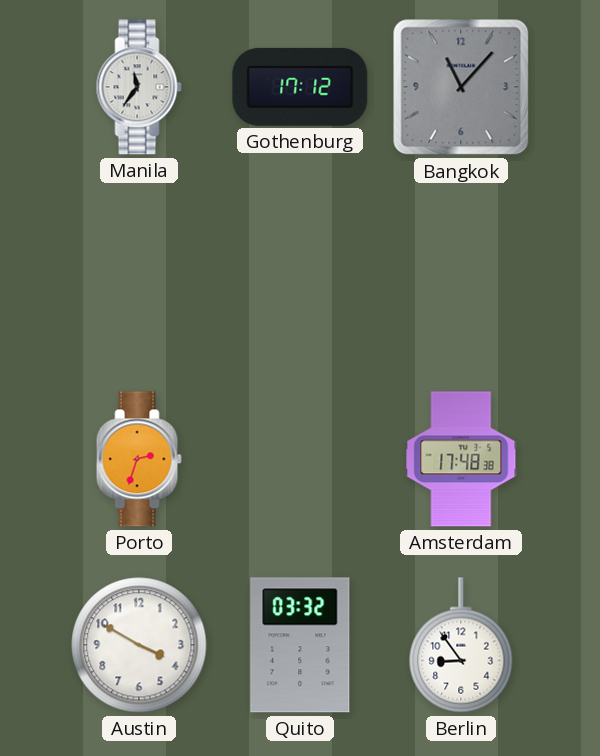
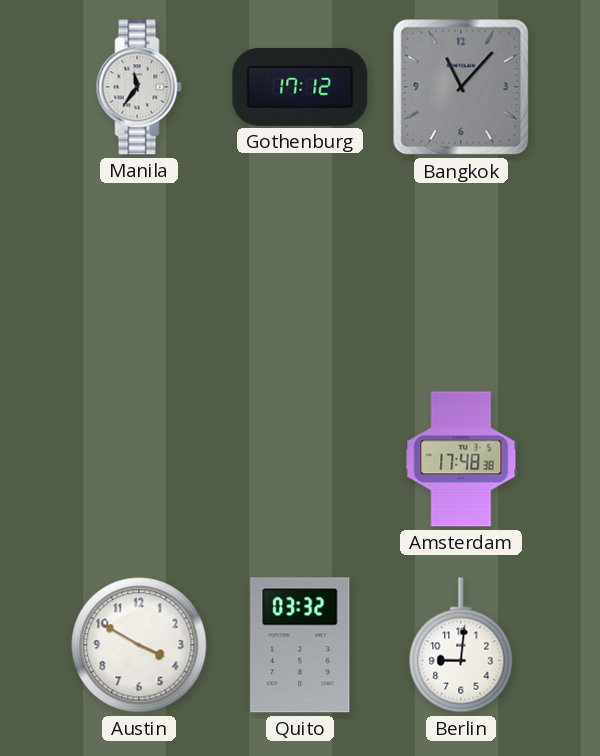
Porto: 2:33 -> none
Berlin: 8:54 -> 9:01
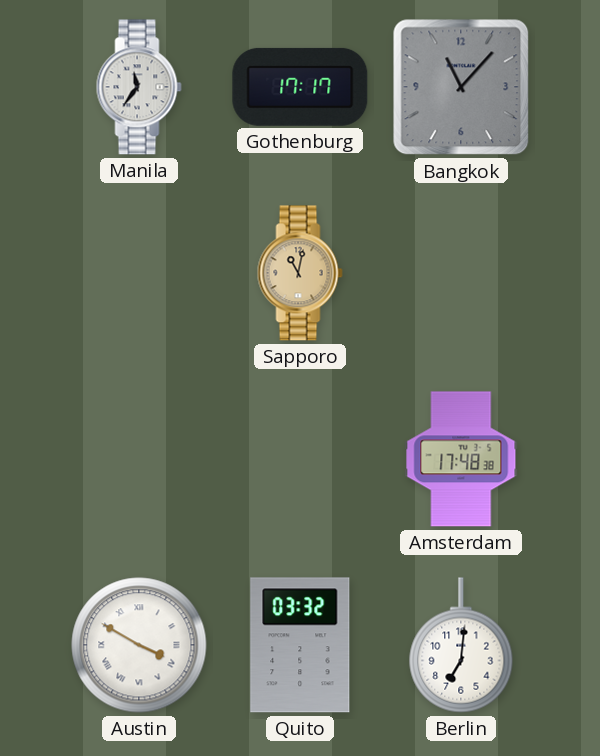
Gothenburg: 17:12 -> 17:17
Sapporo: none -> 11:02
Austin numerals: Arabic -> Roman
Berlin: 9:01 -> 7:01
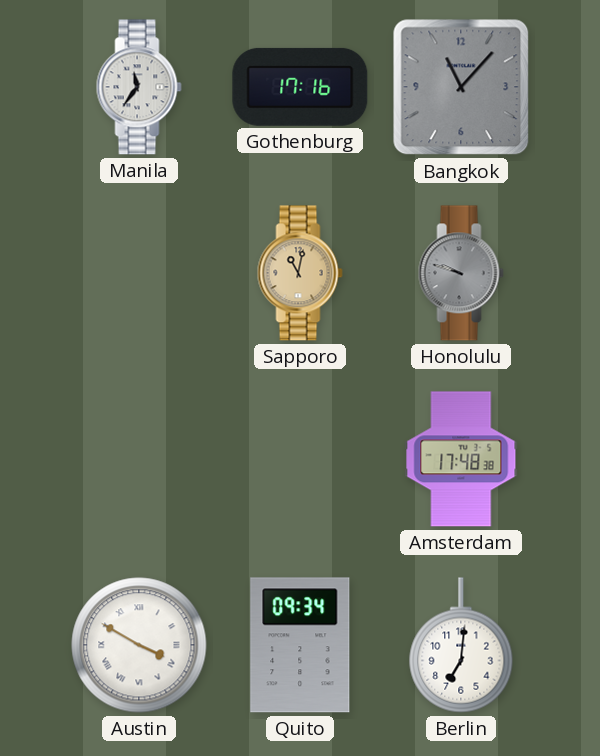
Gothenburg: 17:17 -> 17:16
Honolulu: none -> 9:48
Quito: 03:32 -> 09:34
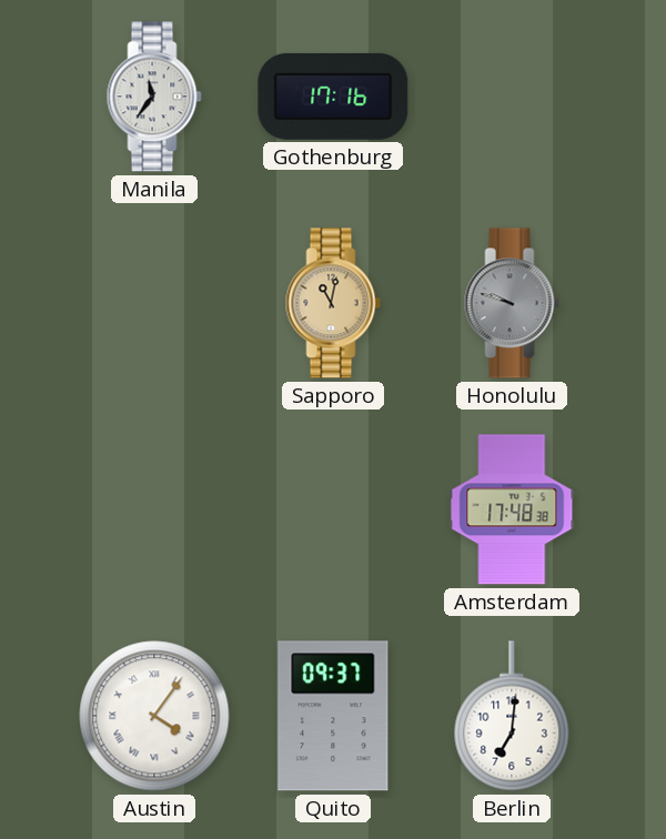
Bangkok: 11:07 -> none
Austin: 3:50 -> 4:06
Quito: 09:34 -> 09:37
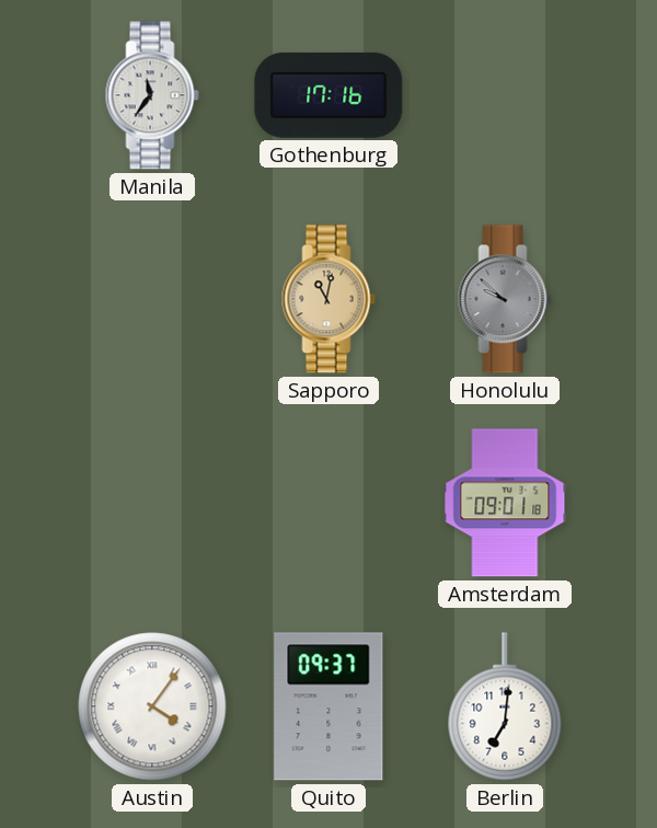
Honolulu: 9:48 -> 9:52
Amsterdam: 17:48 -> 09:01
